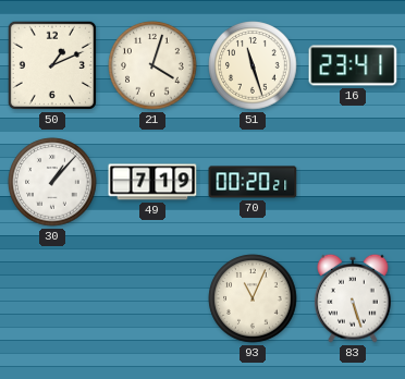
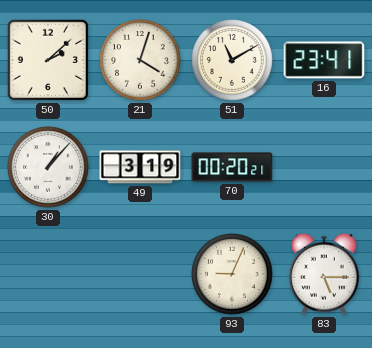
50: 1:11 -> 2:08
51: 11:27 -> 11:10
49: 7:19 -> 3:19
93: 11:04 -> 9:04
83: 5:27 -> 5:15
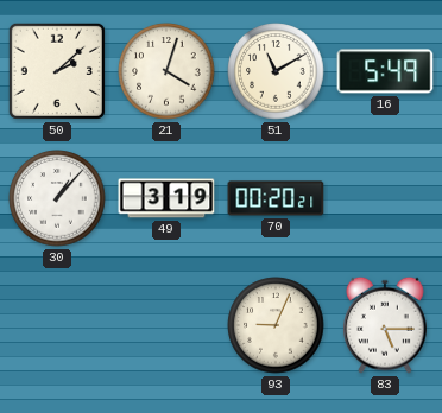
16: 23:41 -> 5:49
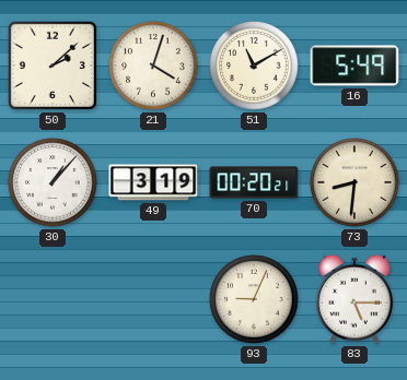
73: none -> 8:31
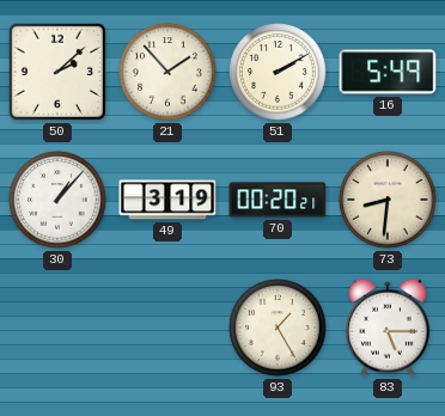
21: 4:03 -> 1:53
51: 11:10 -> 2:10
93: 9:04 -> 1:25
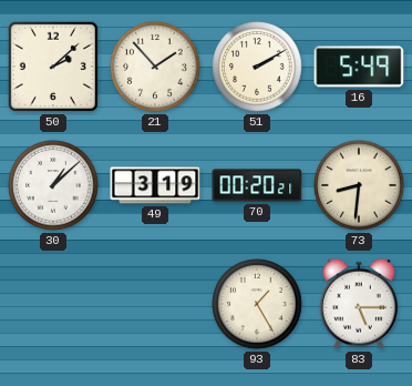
30: 1:07 -> 1:08
